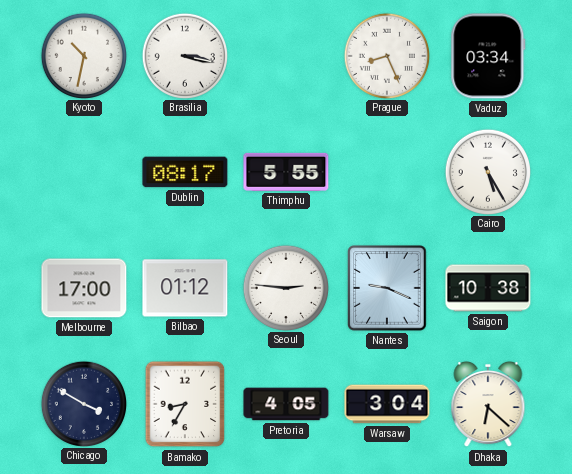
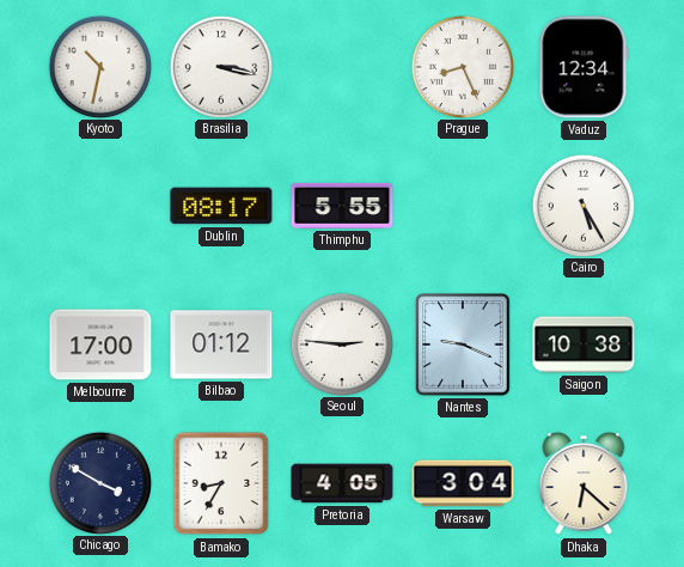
Vaduz: 03:34 -> 12:34
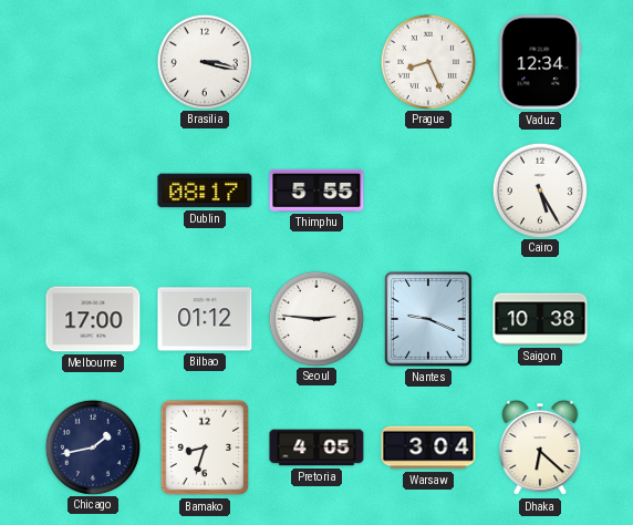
Kyoto: 10:32 -> none
Chicago: 3:50 -> 1:43
Bamako: 8:35 -> 8:33
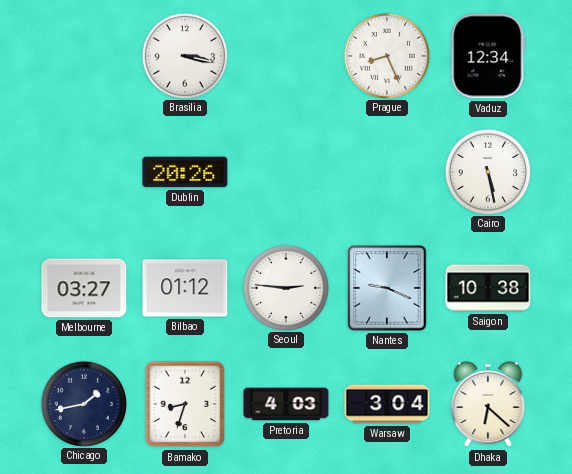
Dublin: 08:17 -> 20:26
Thimphu: 5:55 -> none
Cairo: 5:25 -> 5:28
Melbourne: 17:00 -> 03:27
Pretoria: 4:05 -> 4:03
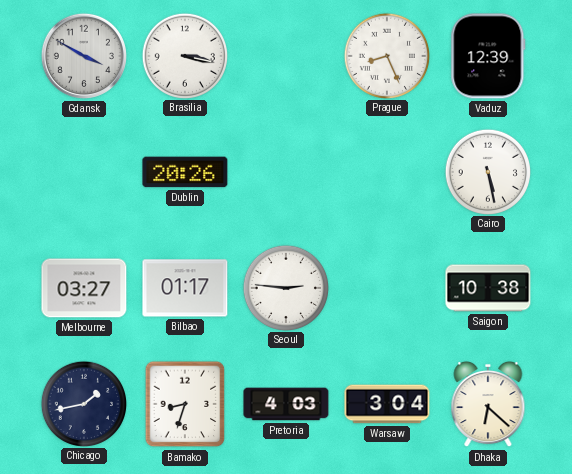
Gdansk: none -> 3:50
Vaduz: 12:34 -> 12:39
Bilbao: 01:12 -> 01:17
Nantes: 9:19 -> none
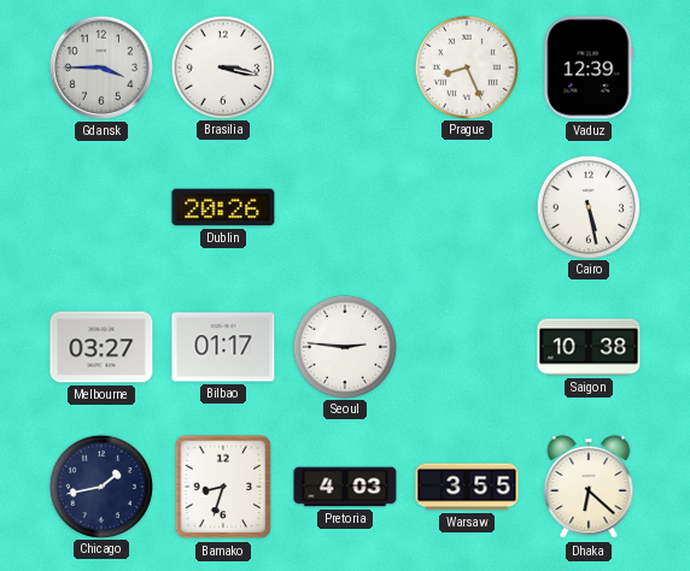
Gdansk: 3:50 -> 3:45
Warsaw: 3:04 -> 3:55
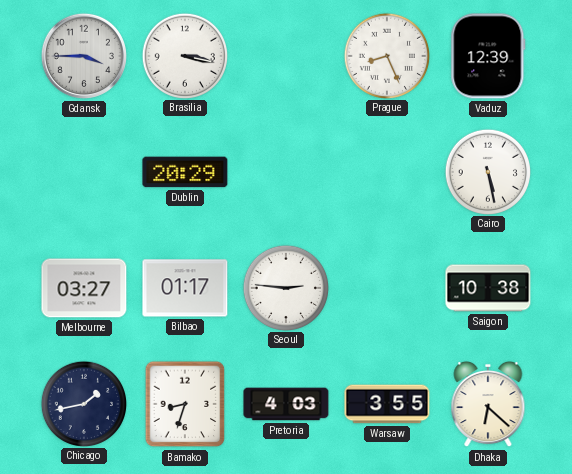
Dublin: 20:26 -> 20:29
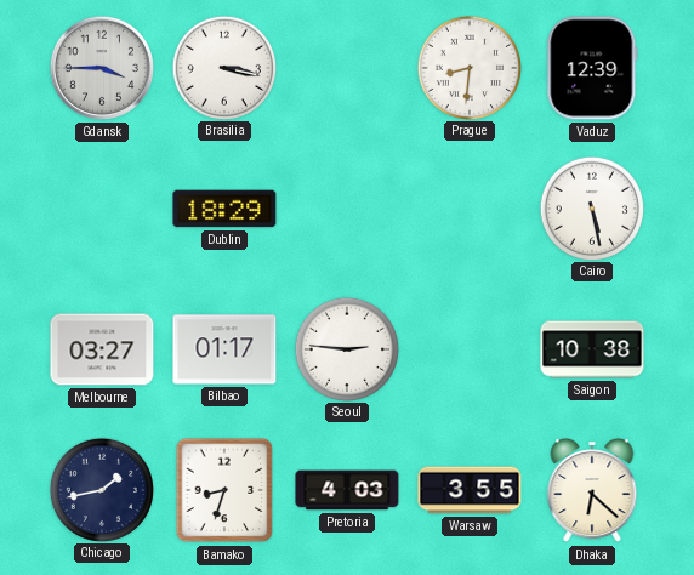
Prague: 8:26 -> 8:31
Dublin: 20:29 -> 18:29
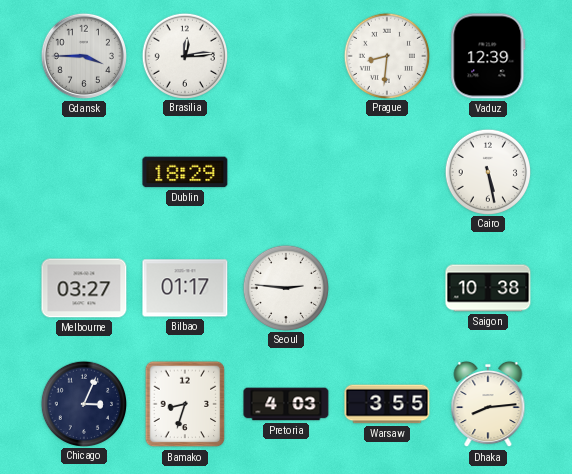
Brasilia: 3:17 -> 12:14
Chicago: 1:43 -> 3:04
Dhaka: 6:22 -> 8:14
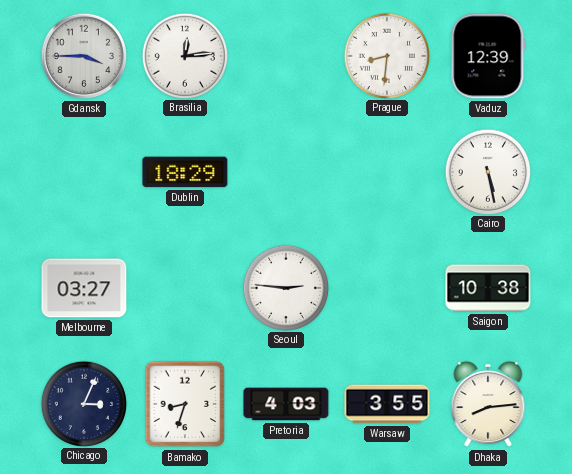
Bilbao: 01:17 -> none
